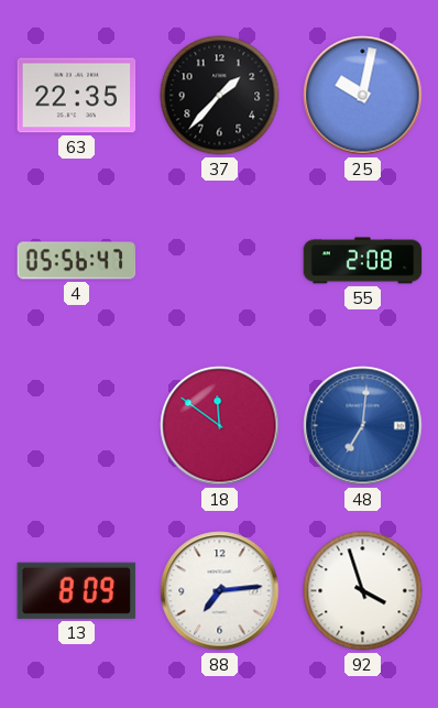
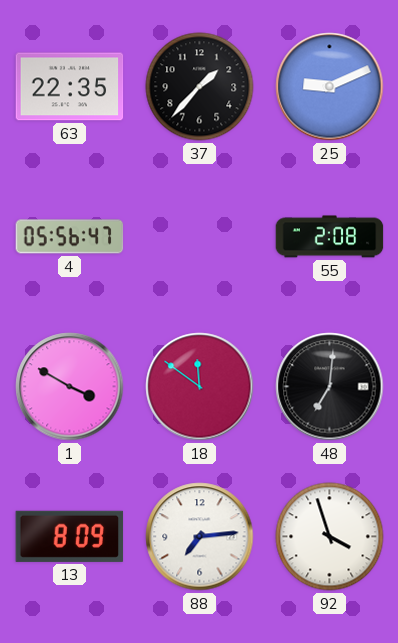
25: 10:02 -> 9:11
1: none -> 3:50
48 dial: blue -> black
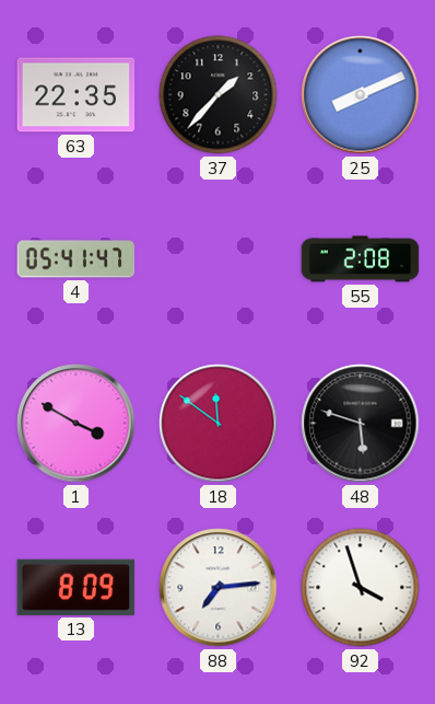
25: 9:11 -> 8:11
4: 05:56 -> 05:41
48: 7:01 -> 5:48
